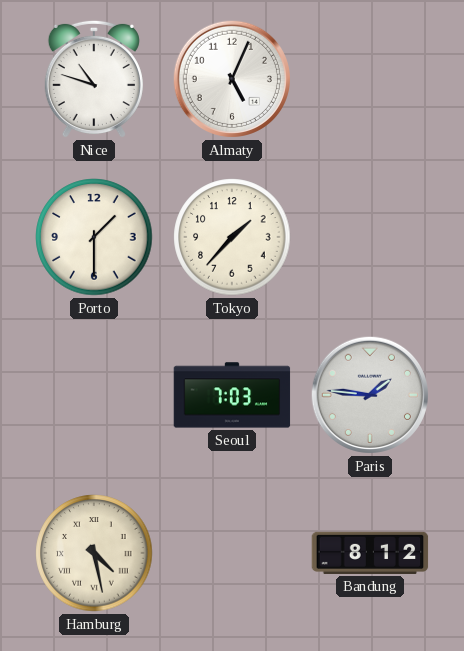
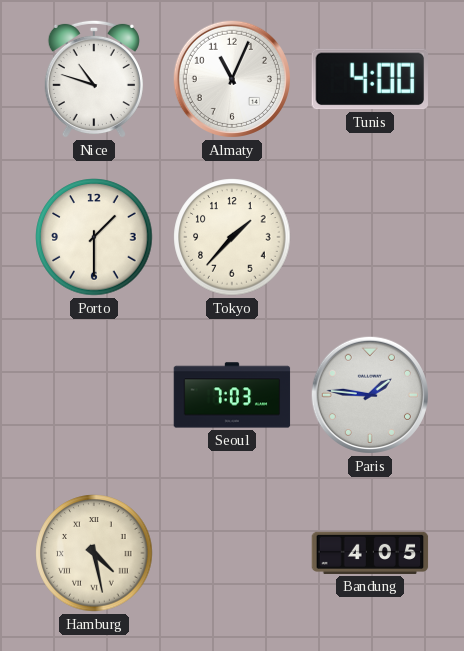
Almaty: 5:04 -> 11:04
Tunis: none -> 4:00
Bandung: 8:12 -> 4:05
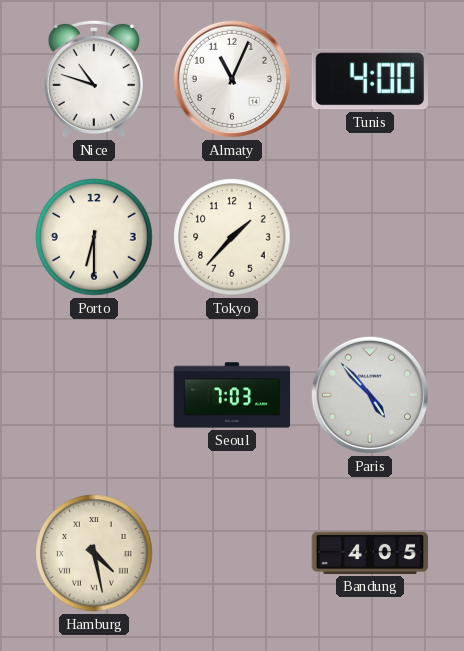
Porto: 1:30 -> 6:30
Paris: 1:46 -> 4:53
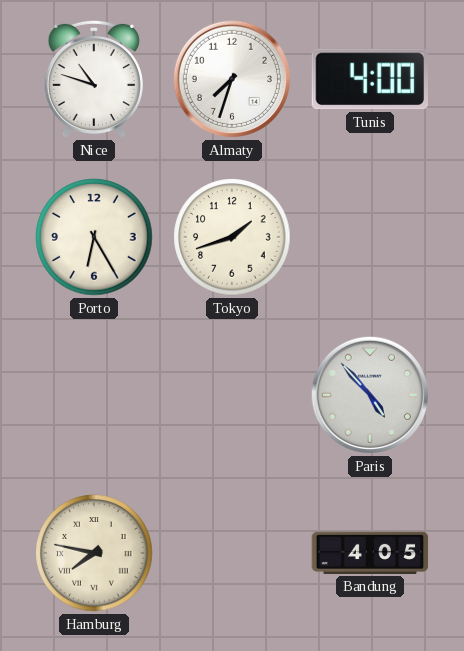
Almaty: 11:04 -> 7:33
Porto: 6:30 -> 6:25
Tokyo: 1:37 -> 1:42
Seoul: 7:03 -> none
Hamburg: 4:28 -> 7:47
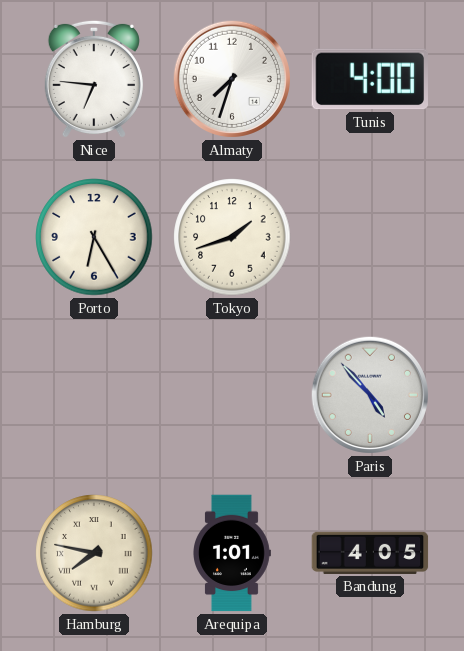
Nice: 10:48 -> 6:46
Arequipa: none -> 1:01
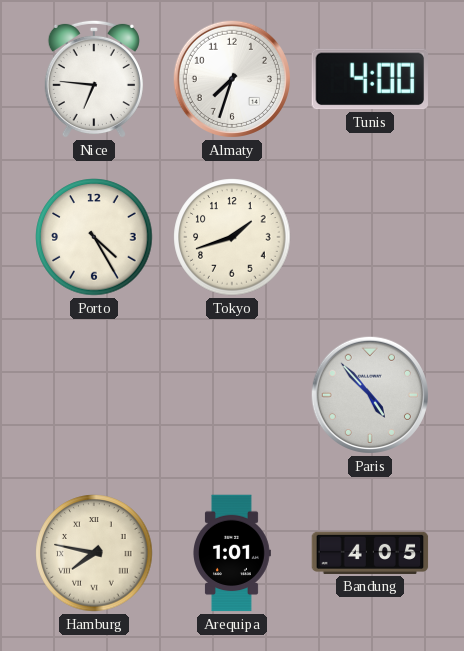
Porto: 6:25 -> 4:25
